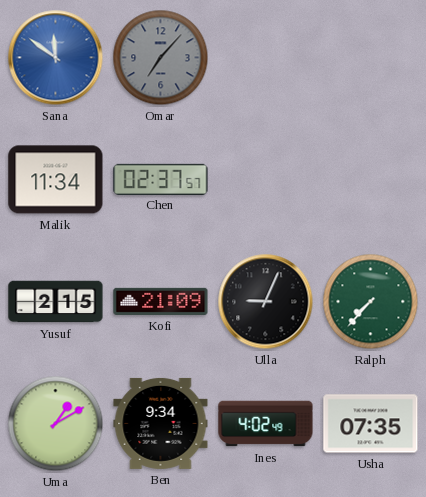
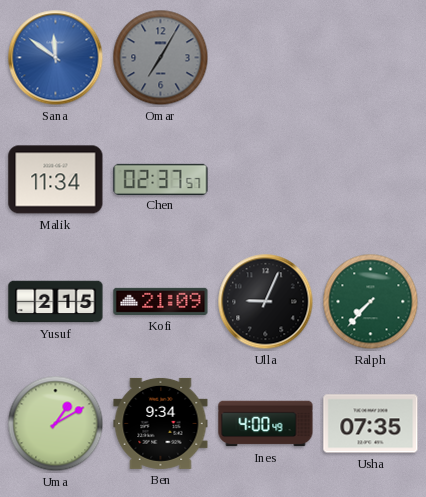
Omar: 7:07 -> 7:05
Ines: 4:02 -> 4:00
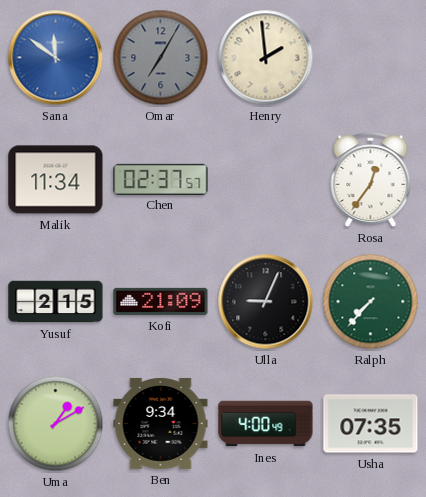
Henry: none -> 1:59
Rosa: none -> 12:36
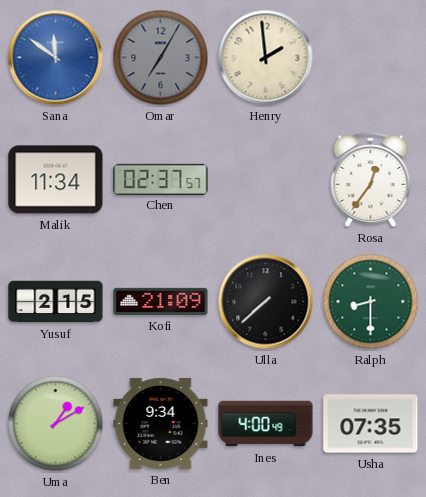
Ulla: 9:04 -> 7:38
Ralph: 7:37 -> 8:30
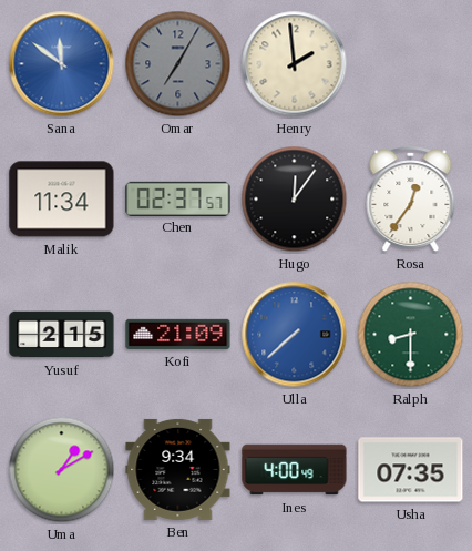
Hugo: none -> 12:06
Ulla dial: black -> blue
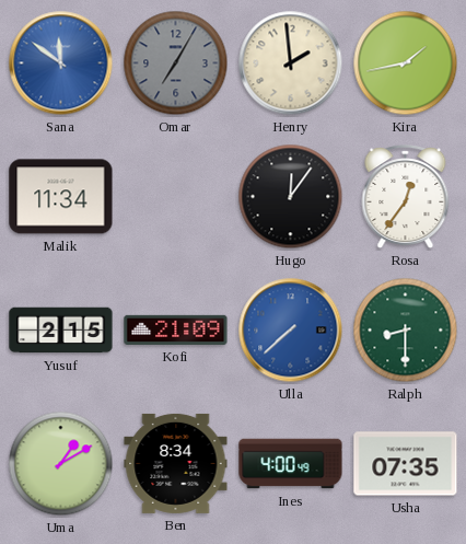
Kira: none -> 1:43
Chen: 02:37 -> none
Ben: 9:34 -> 8:34
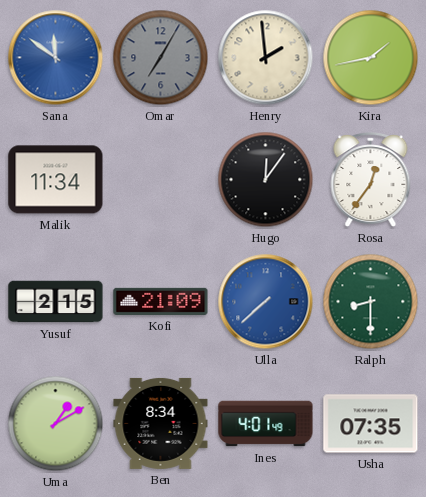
Ines: 4:00 -> 4:01
